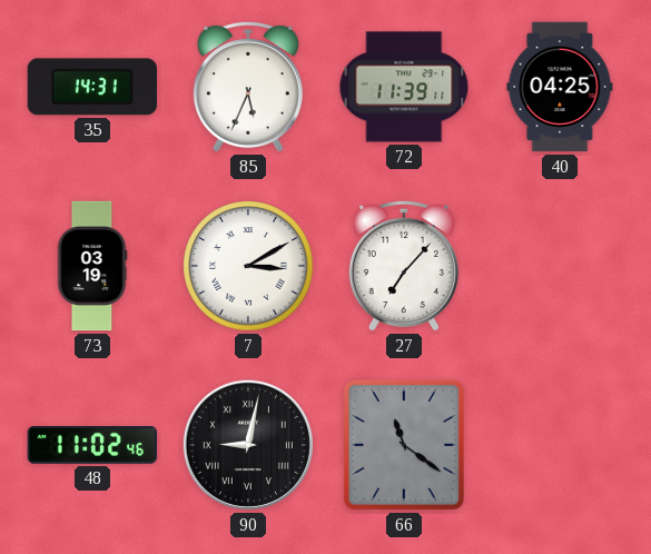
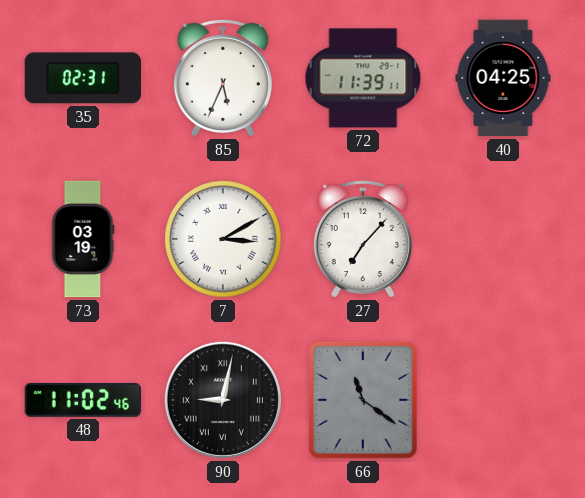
35: 14:31 -> 02:31
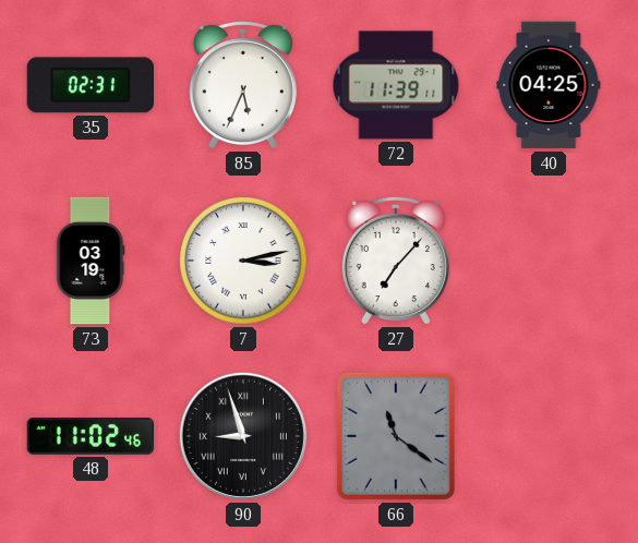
7: 3:10 -> 3:13
90: 9:02 -> 8:57
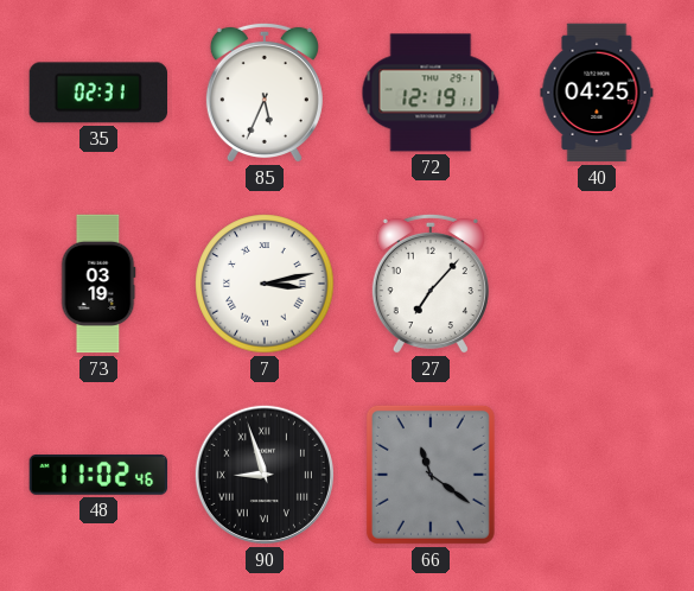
72: 11:39 -> 12:19
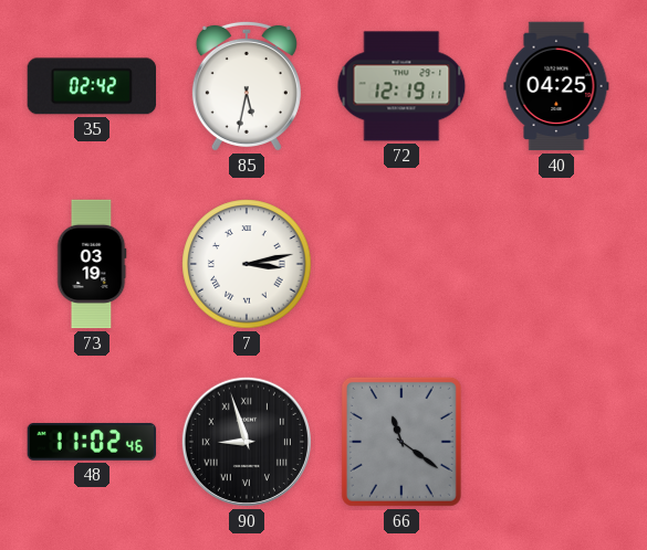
35: 02:31 -> 02:42
85: 5:34 -> 5:32
27: 7:07 -> none
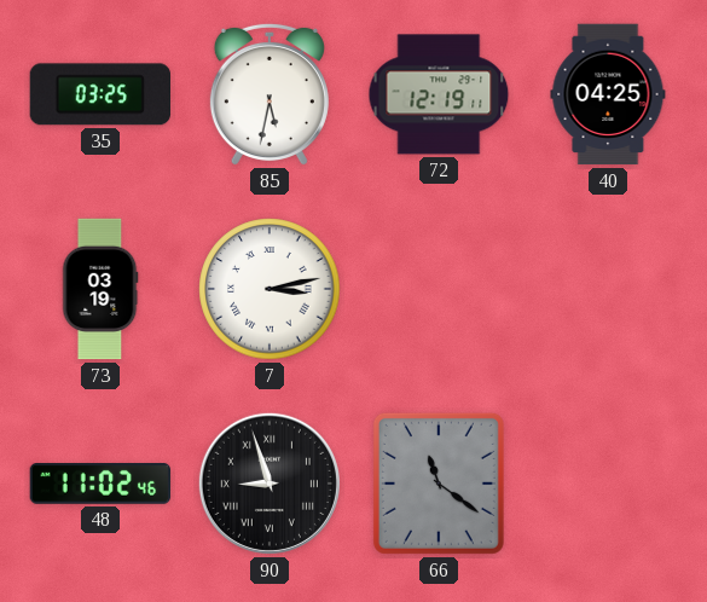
35: 02:42 -> 03:25
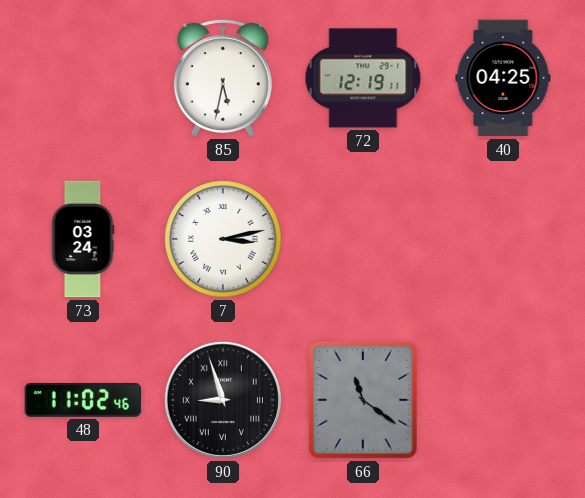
35: 03:25 -> none
73: 03:19 -> 03:24
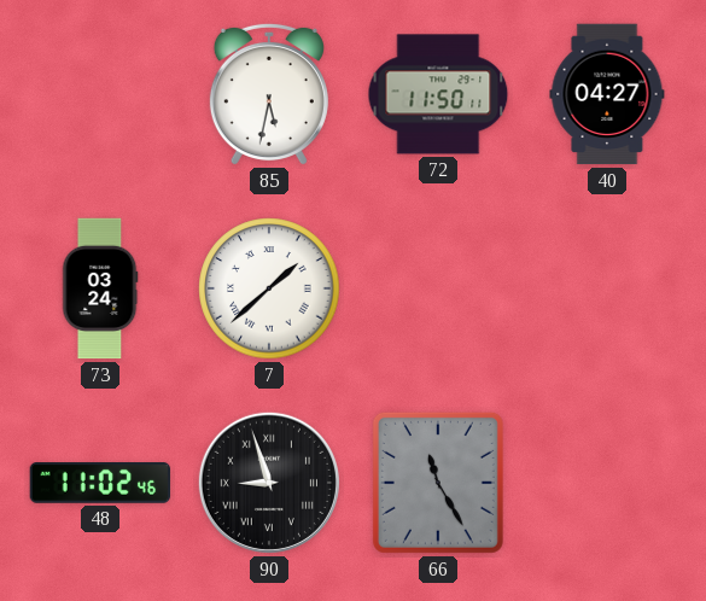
72: 12:19 -> 11:50
40: 04:25 -> 04:27
7: 3:13 -> 1:38
66: 11:21 -> 11:25
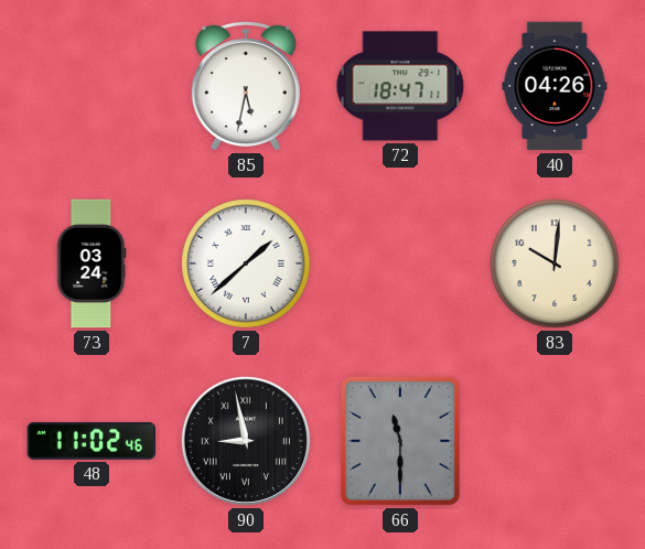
72: 11:50 -> 18:47
40: 04:27 -> 04:26
83: none -> 10:01
90: 8:57 -> 8:58
66: 11:25 -> 11:30
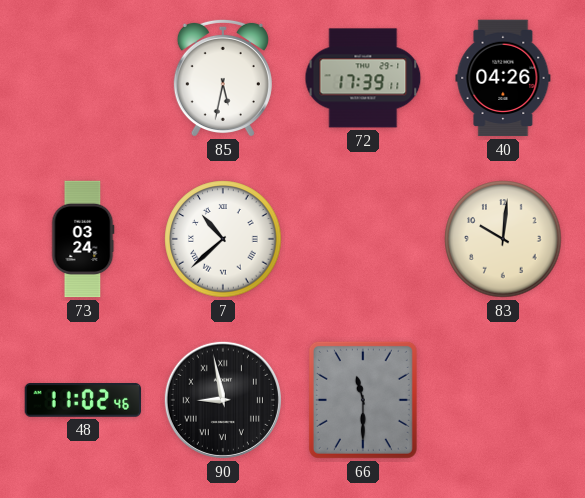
72: 18:47 -> 17:39
7: 1:38 -> 10:38
